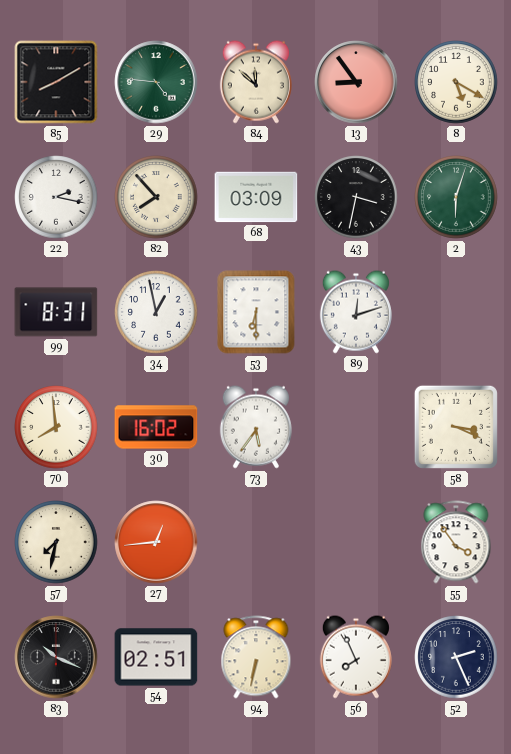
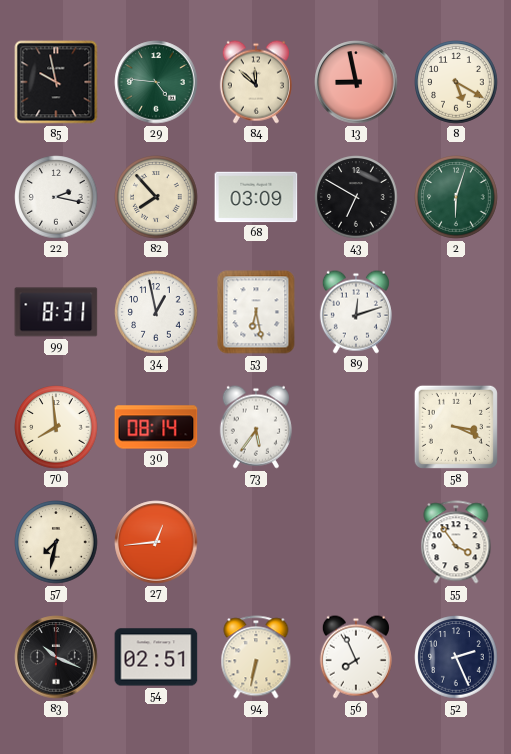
85: 8:10 -> 9:58
13: 8:54 -> 8:58
43: 3:32 -> 6:50
53: 6:30 -> 6:28
30: 16:02 -> 08:14
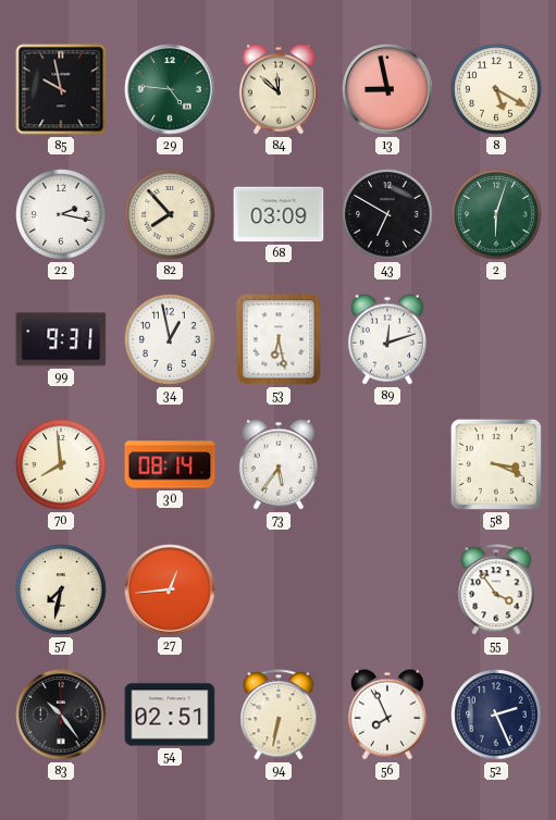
99: 8:31 -> 9:31
83: 10:19 -> 10:24
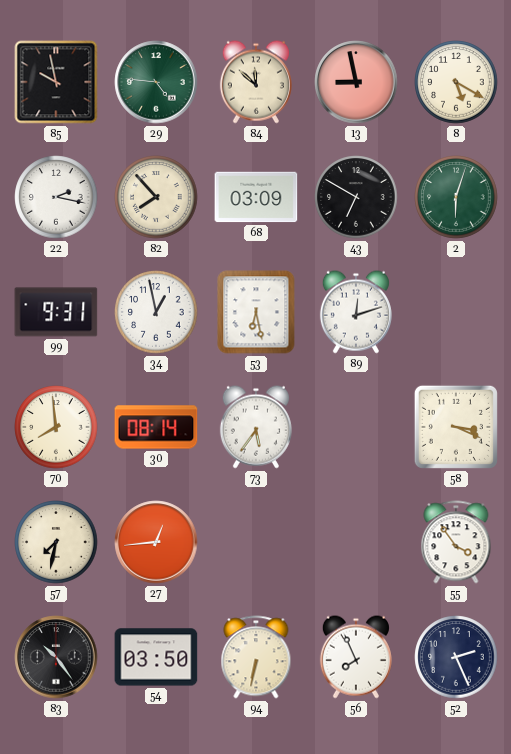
54: 02:51 -> 03:50
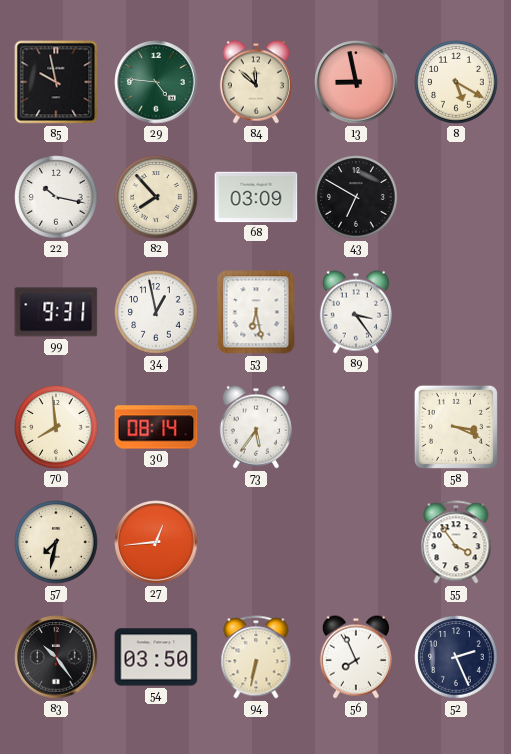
22: 2:17 -> 10:17
2: 6:03 -> none
89: 12:12 -> 3:24
